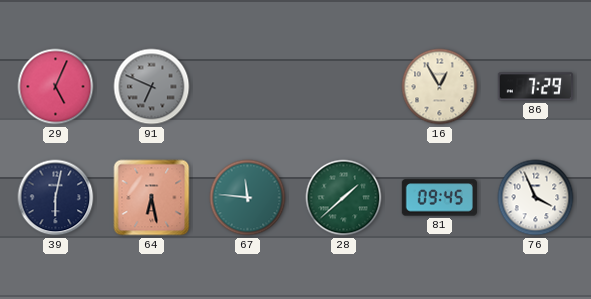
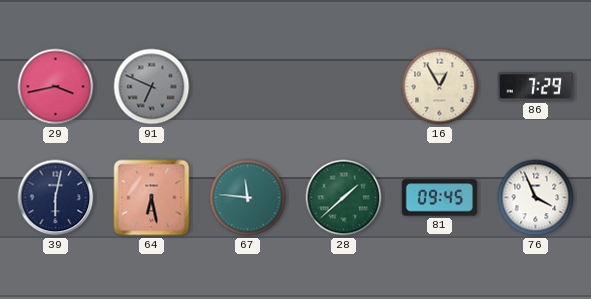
29: 5:04 -> 3:43
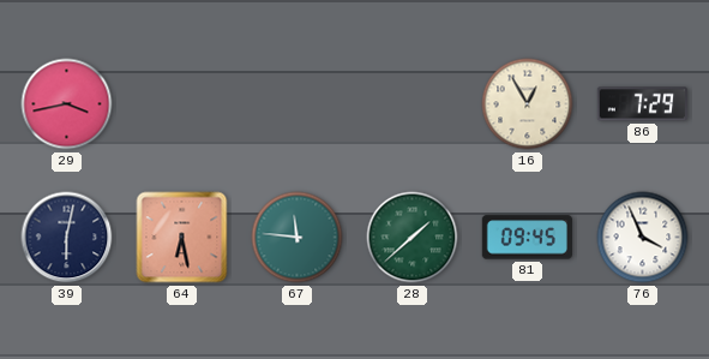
91: 6:49 -> none
